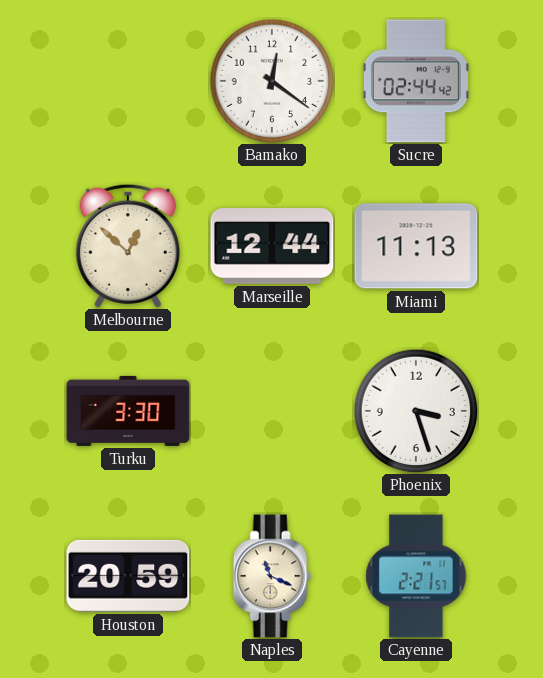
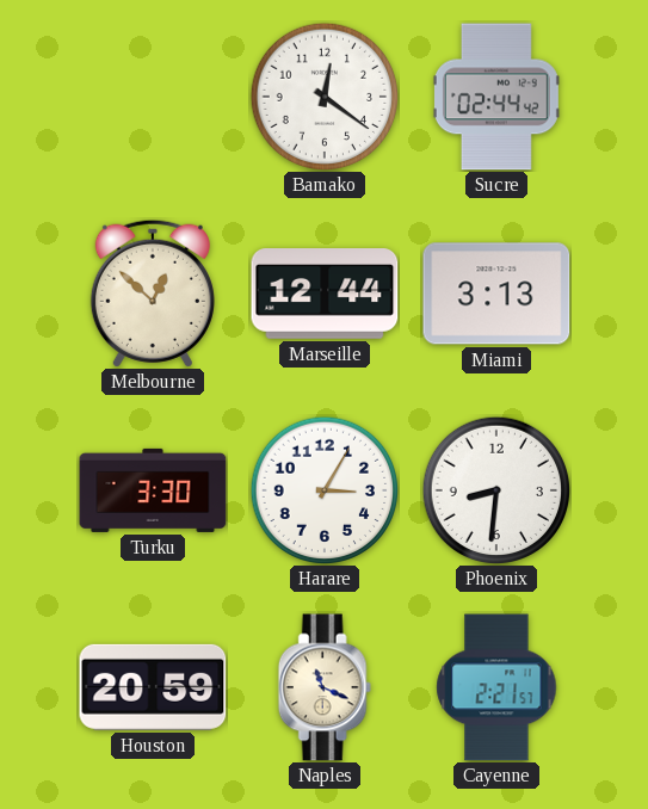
Miami: 11:13 -> 3:13
Harare: none -> 3:05
Phoenix: 3:27 -> 8:31
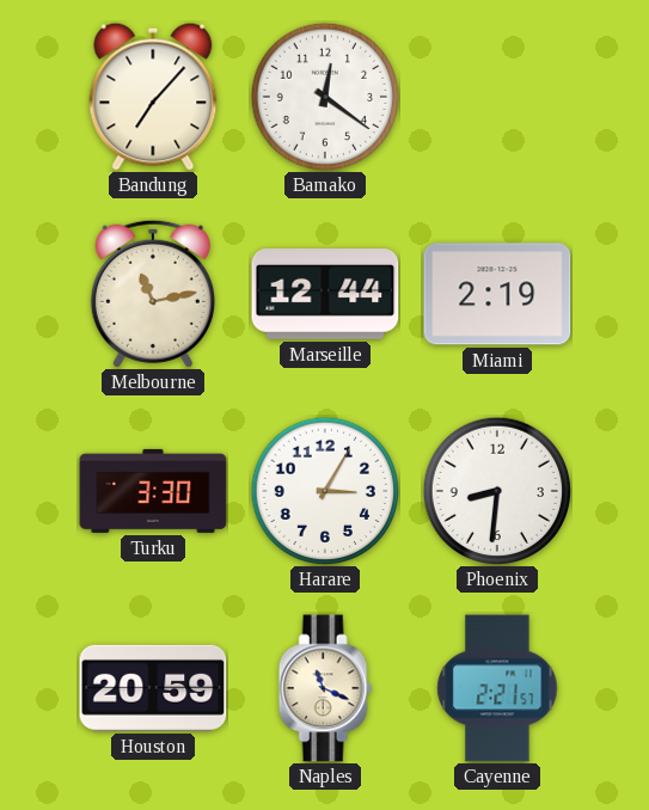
Bandung: none -> 7:07
Sucre: 02:44 -> none
Melbourne: 12:52 -> 11:13
Miami: 3:13 -> 2:19
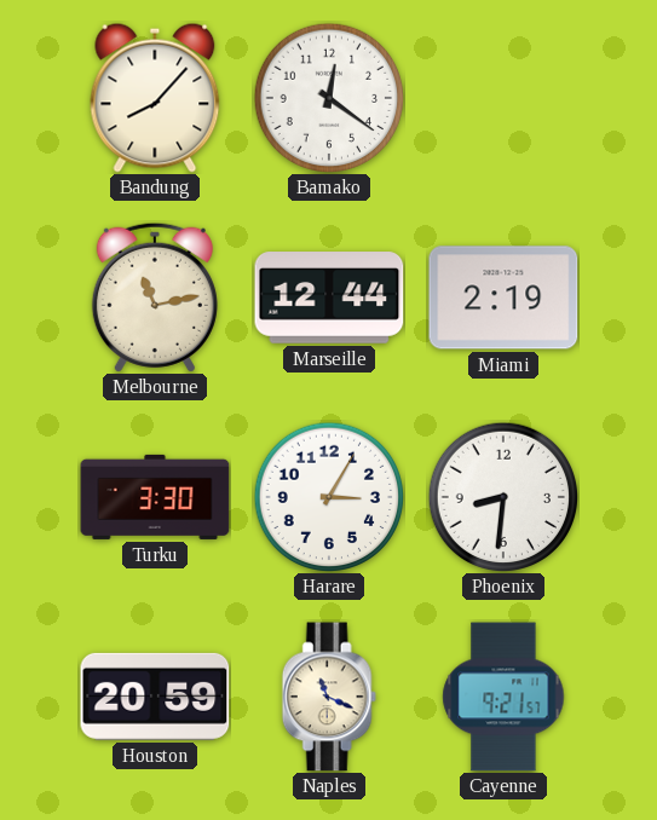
Bandung: 7:07 -> 8:07
Cayenne: 2:21 -> 9:21
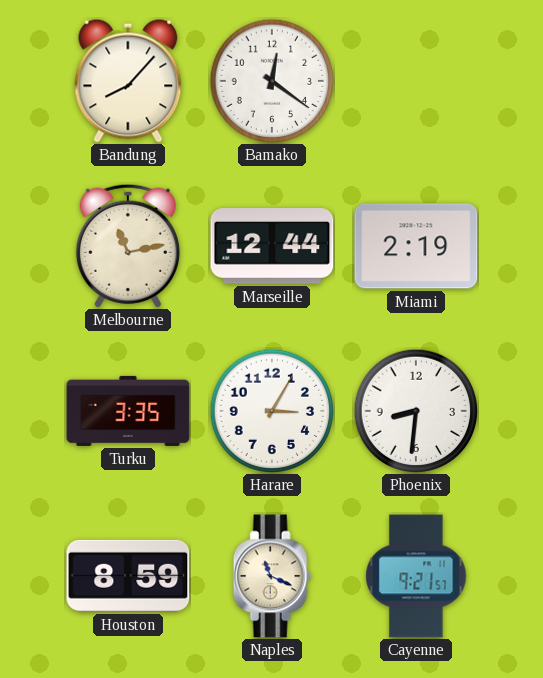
Turku: 3:30 -> 3:35
Houston: 20:59 -> 8:59
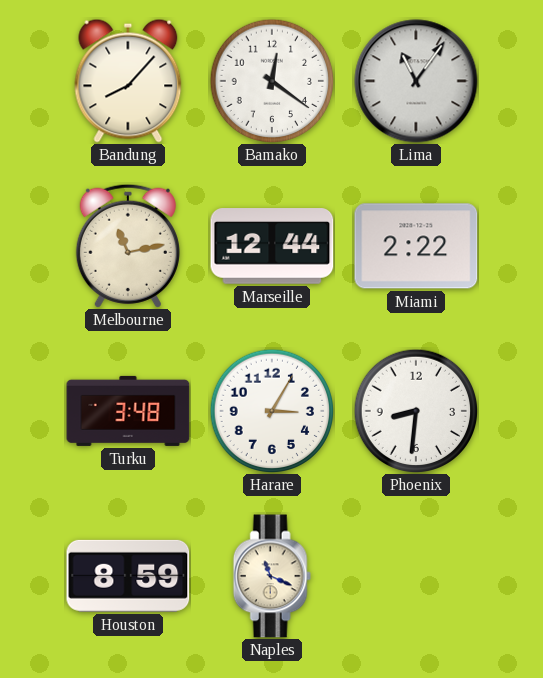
Lima: none -> 11:06
Miami: 2:19 -> 2:22
Turku: 3:35 -> 3:48
Cayenne: 9:21 -> none
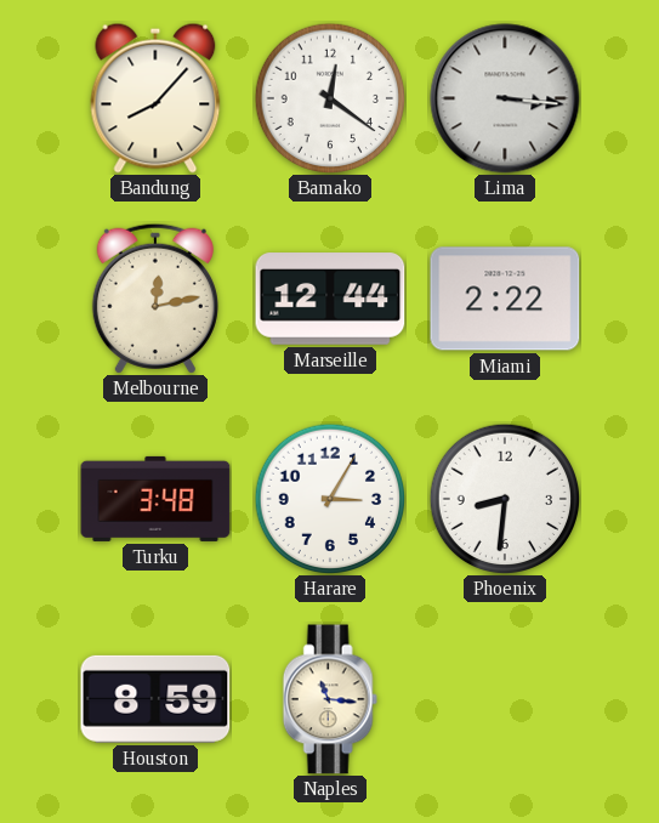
Lima: 11:06 -> 3:16
Melbourne: 11:13 -> 12:13
Naples: 11:19 -> 11:16
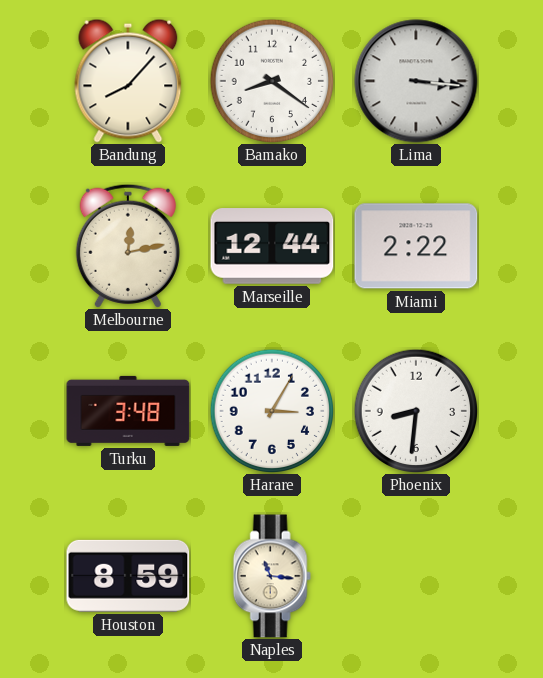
Bamako: 12:21 -> 8:21
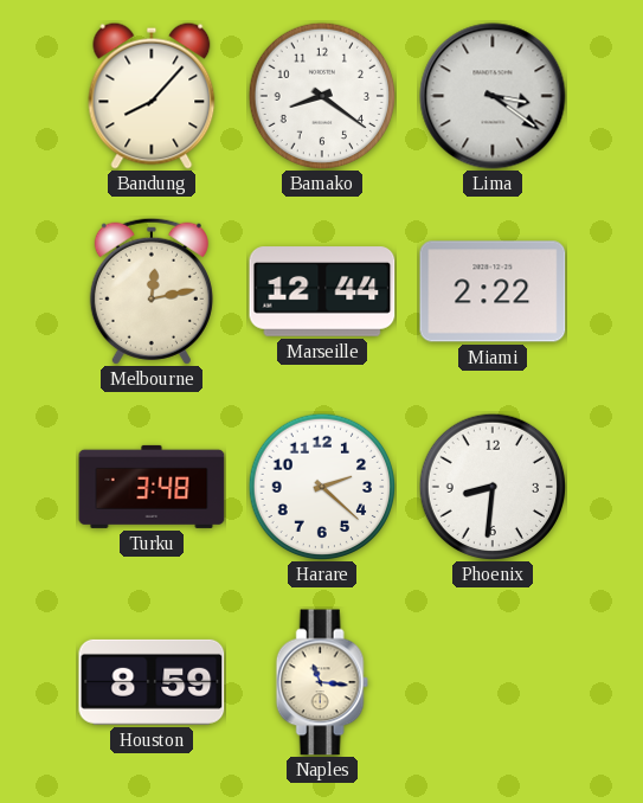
Lima: 3:16 -> 3:21
Harare: 3:05 -> 2:22
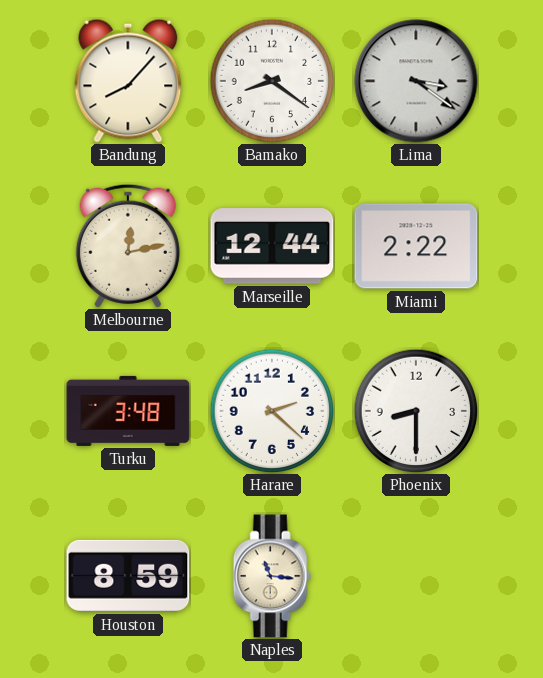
Phoenix: 8:31 -> 8:30
